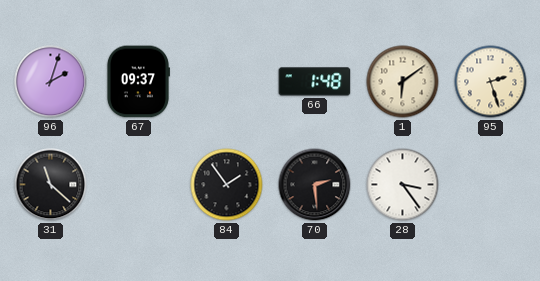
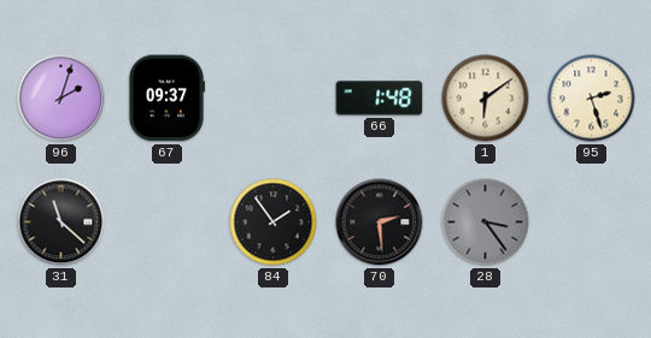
28 dial: white -> grey
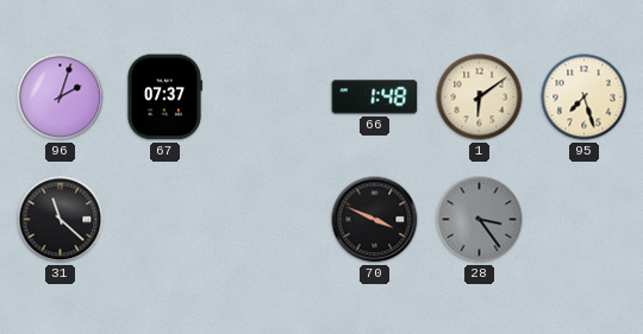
67: 09:37 -> 07:37
95: 2:27 -> 7:27
84: 1:54 -> none
70: 2:29 -> 3:49
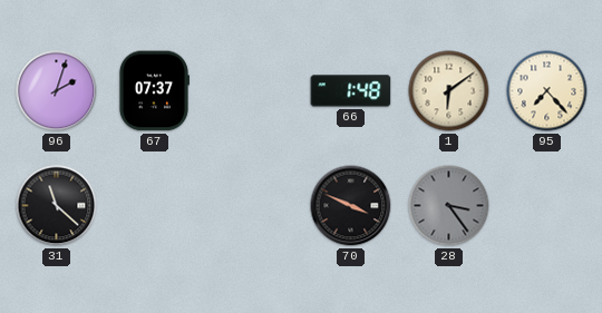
95: 7:27 -> 7:23
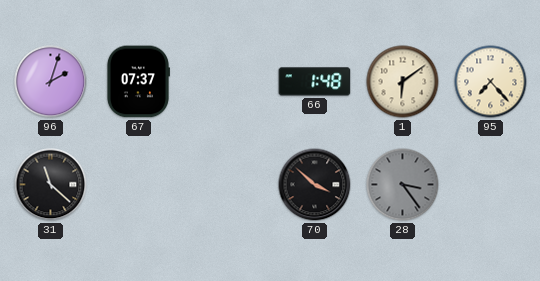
70: 3:49 -> 3:52
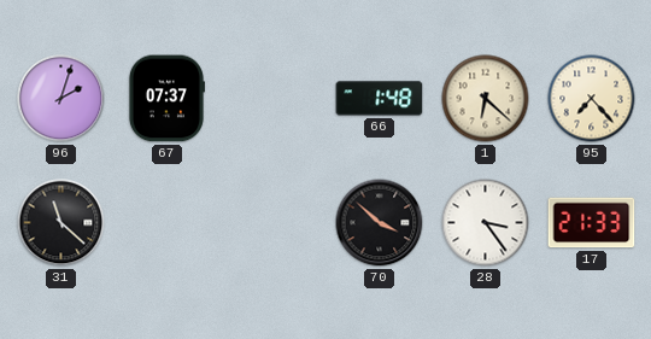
1: 6:09 -> 6:22
28 dial: grey -> white
17: none -> 21:33
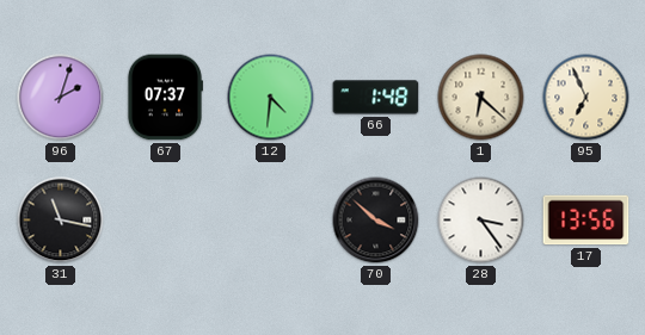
12: none -> 4:31
95: 7:23 -> 6:56
31: 11:22 -> 11:17
17: 21:33 -> 13:56
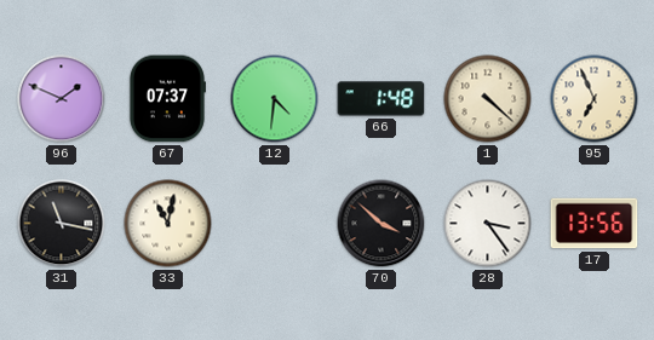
96: 2:03 -> 1:49
1: 6:22 -> 4:22
33: none -> 11:02
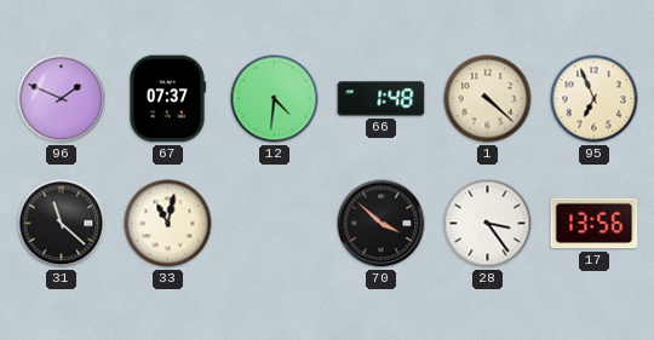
31: 11:17 -> 11:22
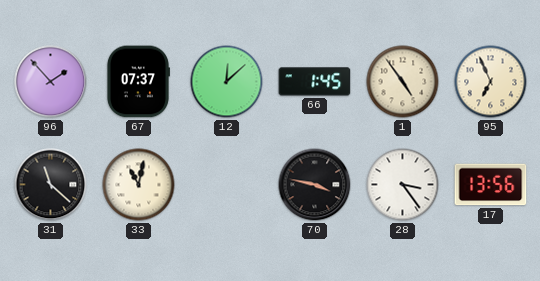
96: 1:49 -> 1:53
12: 4:31 -> 12:08
66: 1:48 -> 1:45
1: 4:22 -> 4:54
70: 3:52 -> 3:47
